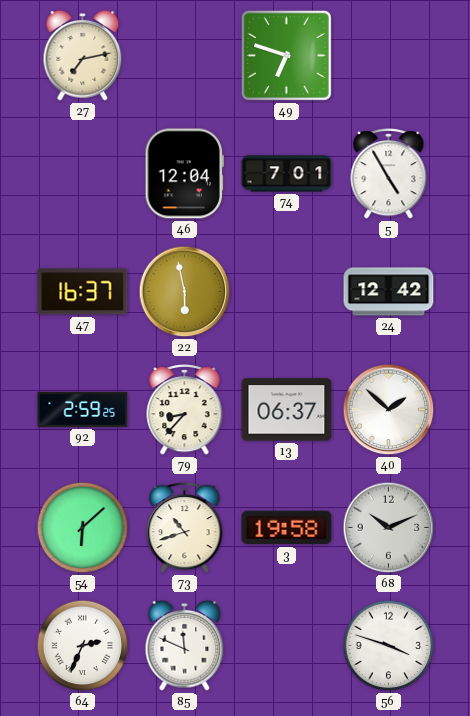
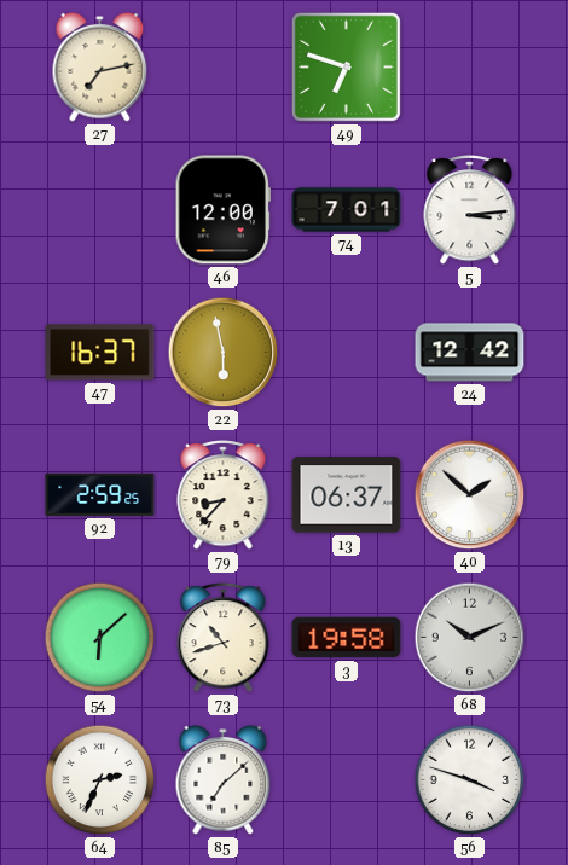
46: 12:04 -> 12:00
5: 4:55 -> 3:14
85: 11:49 -> 7:08
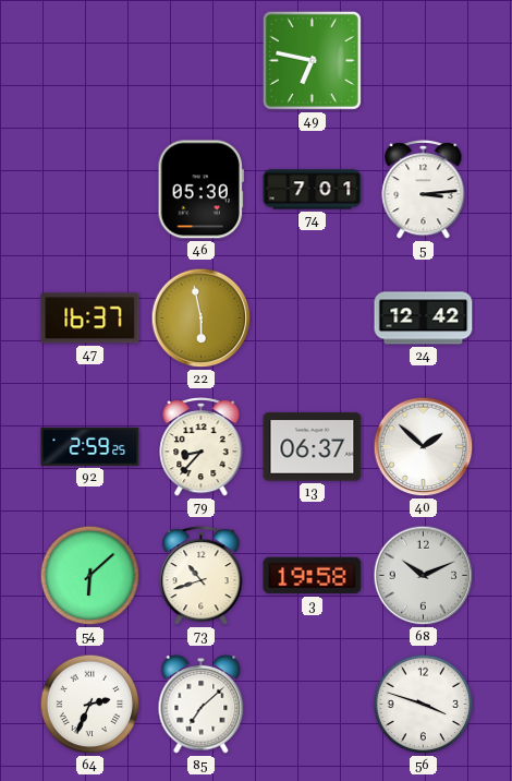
27: 7:13 -> none
49: 6:48 -> 6:47
46: 12:00 -> 05:30
